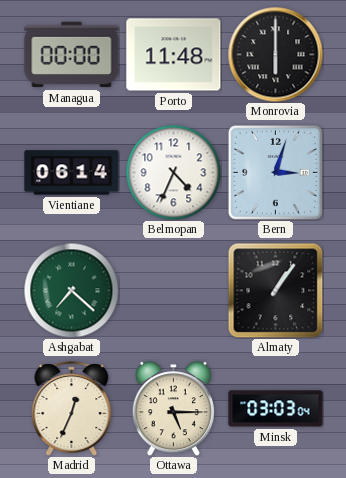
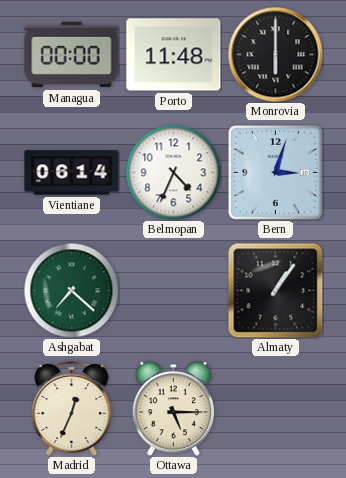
Minsk: 03:03 -> none
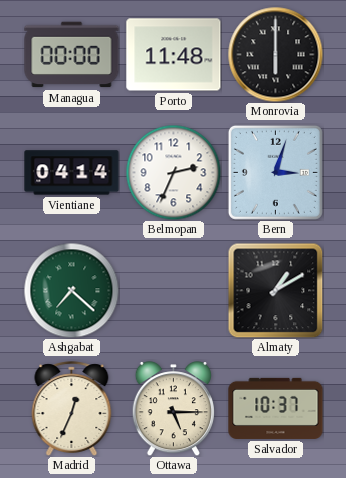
Vientiane: 06:14 -> 04:14
Belmopan: 4:34 -> 2:34
Almaty: 1:06 -> 1:10
Salvador: none -> 10:37
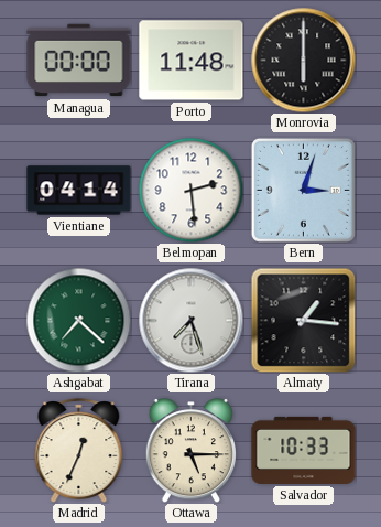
Belmopan: 2:34 -> 2:29
Tirana: none -> 7:27
Almaty: 1:10 -> 1:16
Salvador: 10:37 -> 10:33
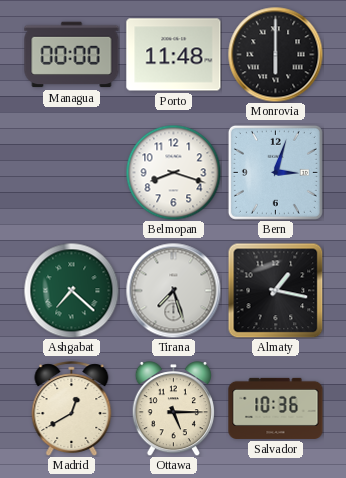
Vientiane: 04:14 -> none
Belmopan: 2:29 -> 8:18
Almaty: 1:16 -> 1:17
Madrid: 12:34 -> 12:40
Salvador: 10:33 -> 10:36
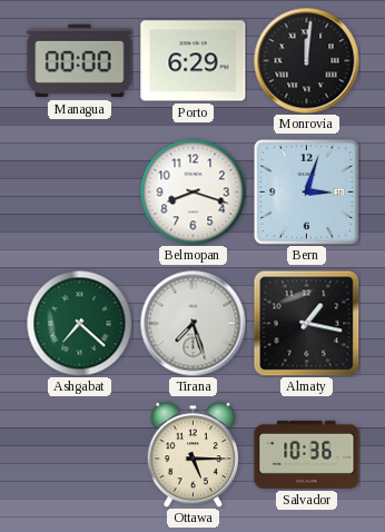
Porto: 11:48 -> 6:29
Monrovia: 6:00 -> 12:01
Madrid: 12:40 -> none
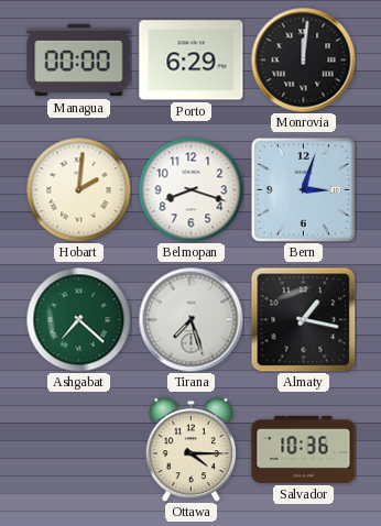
Hobart: none -> 2:01
Ottawa: 5:15 -> 4:15
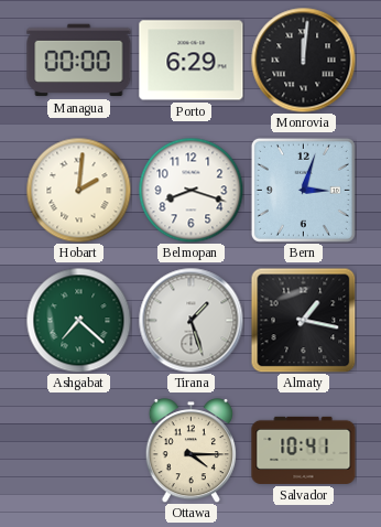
Tirana: 7:27 -> 1:27
Salvador: 10:36 -> 10:41
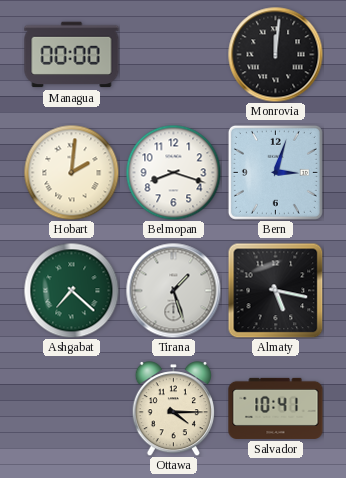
Porto: 6:29 -> none
Almaty: 1:17 -> 5:17
